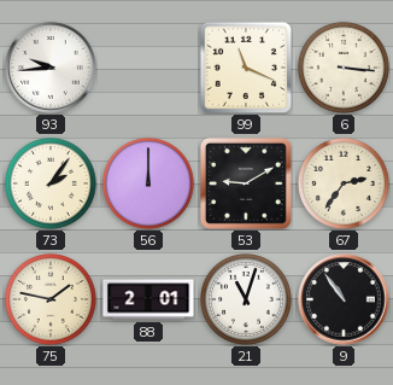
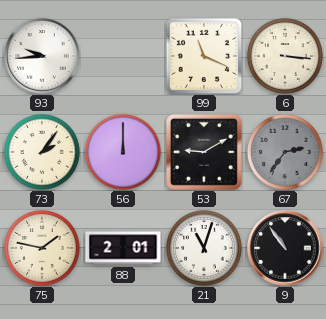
67 dial: cream -> grey
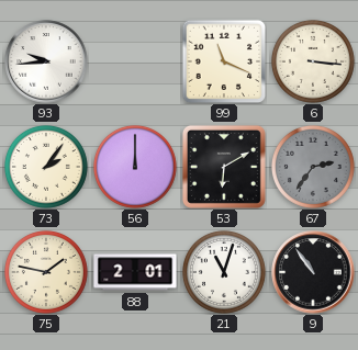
53: 9:10 -> 6:10
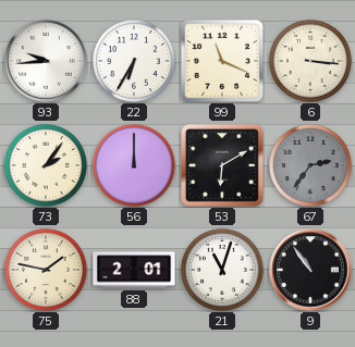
22: none -> 6:35
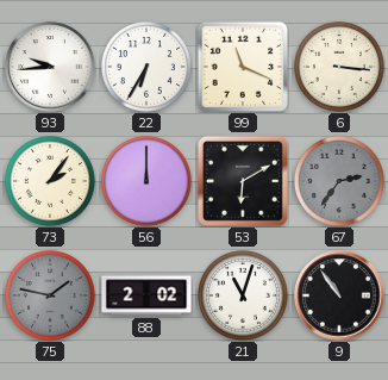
75 dial: cream -> grey
88: 2:01 -> 2:02
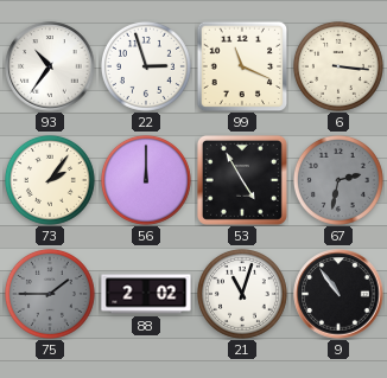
93: 9:44 -> 10:36
22: 6:35 -> 2:57
53: 6:10 -> 4:55
67: 2:36 -> 2:32
75: 1:47 -> 1:45
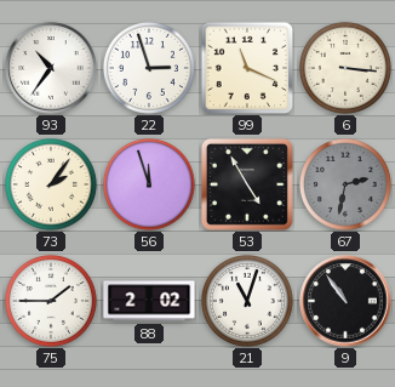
56: 12:00 -> 11:57
75 dial: grey -> white
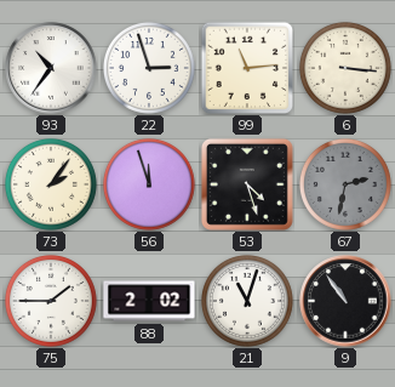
99: 11:19 -> 11:14
53: 4:55 -> 4:27
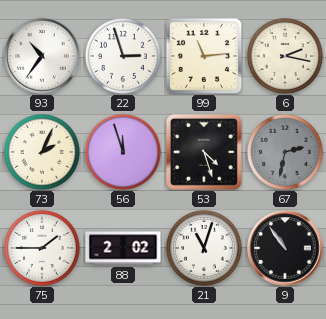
6: 3:16 -> 2:17
73: 2:06 -> 2:04
